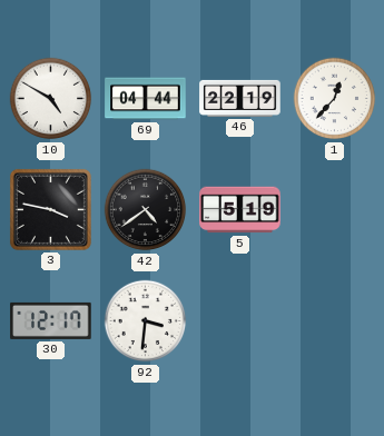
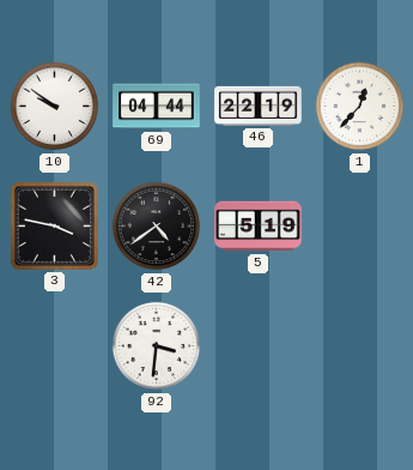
10: 4:50 -> 9:51
30: 12:17 -> none
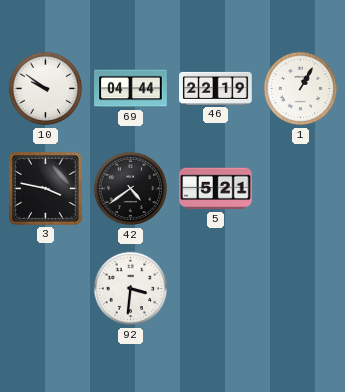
1: 12:37 -> 1:05
5: 5:19 -> 5:21
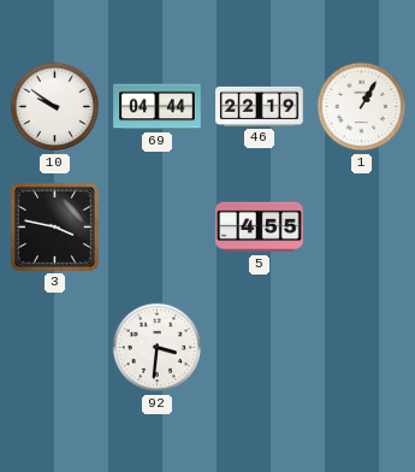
42: 4:39 -> none
5: 5:21 -> 4:55
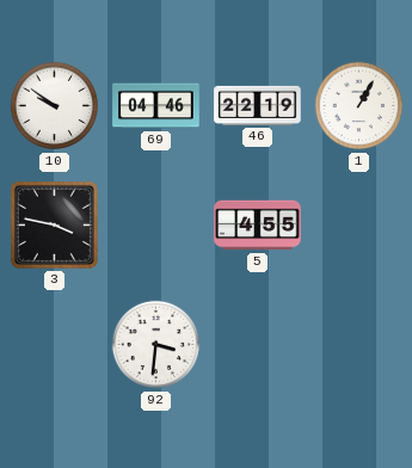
69: 04:44 -> 04:46
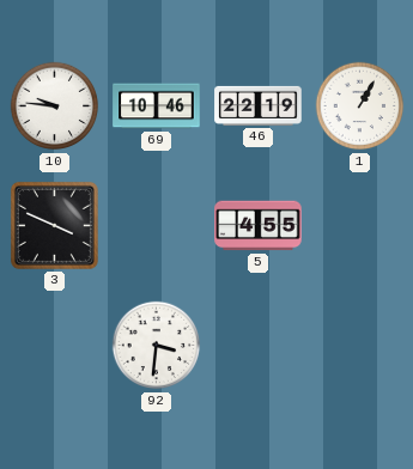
10: 9:51 -> 9:46
69: 04:46 -> 10:46
3: 3:47 -> 3:49
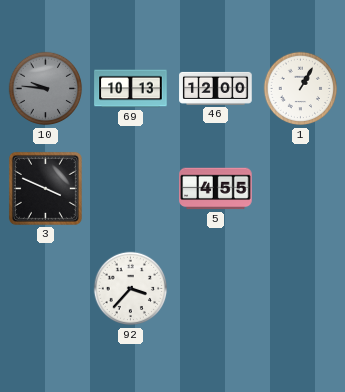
10 dial: white -> grey
69: 10:46 -> 10:13
46: 22:19 -> 12:00
92: 3:31 -> 3:37
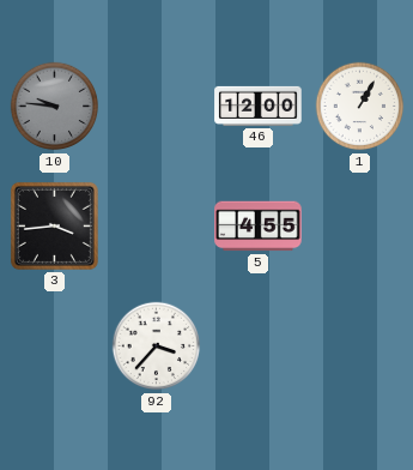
69: 10:13 -> none
3: 3:49 -> 3:44
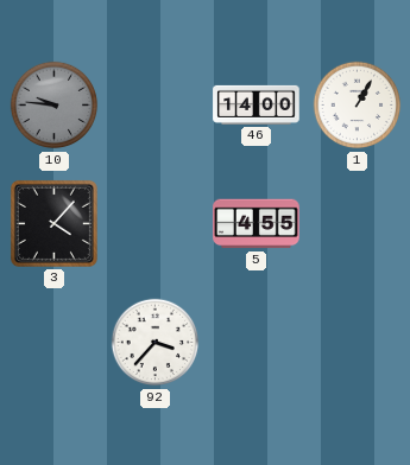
46: 12:00 -> 14:00
3: 3:44 -> 4:07
